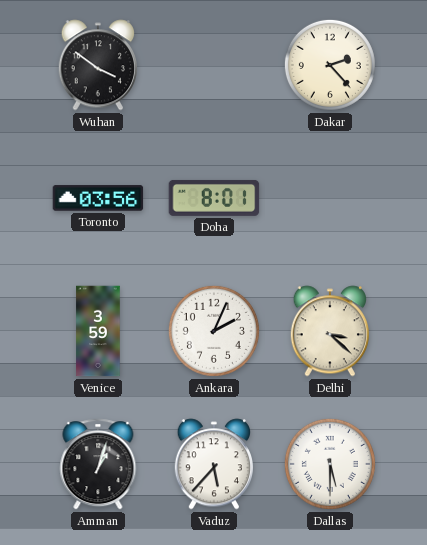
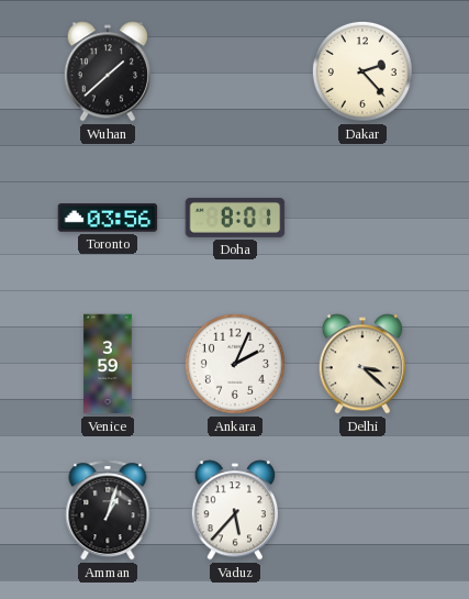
Wuhan: 3:51 -> 1:38
Dallas: 5:30 -> none
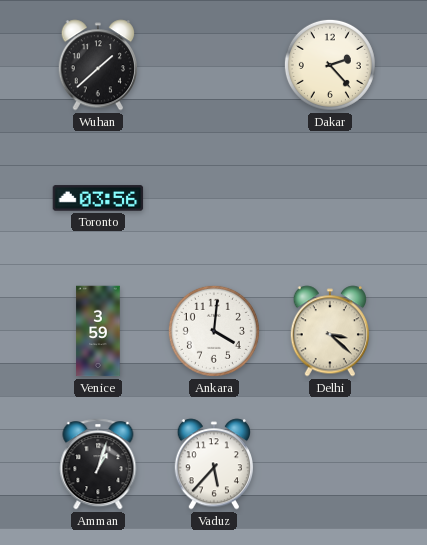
Doha: 8:01 -> none
Ankara: 2:04 -> 4:01
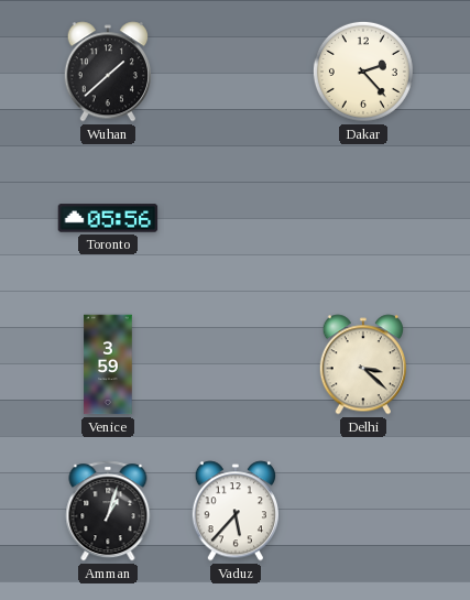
Toronto: 03:56 -> 05:56
Ankara: 4:01 -> none
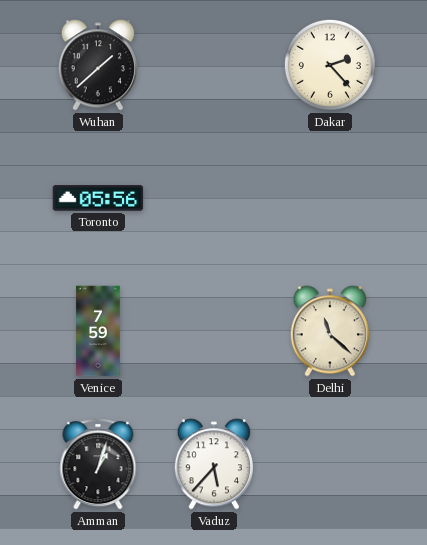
Venice: 3:59 -> 7:59
Delhi: 3:22 -> 11:22
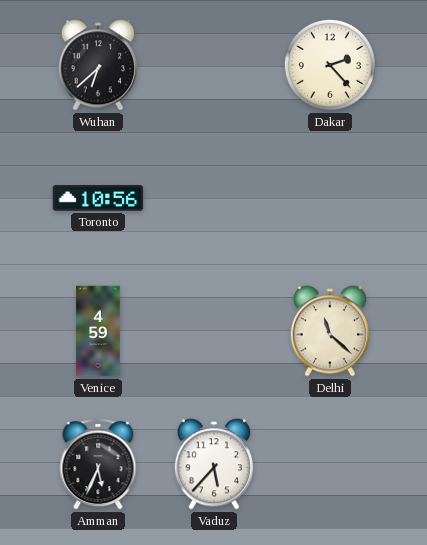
Wuhan: 1:38 -> 6:38
Toronto: 05:56 -> 10:56
Venice: 7:59 -> 4:59
Amman: 1:03 -> 5:34
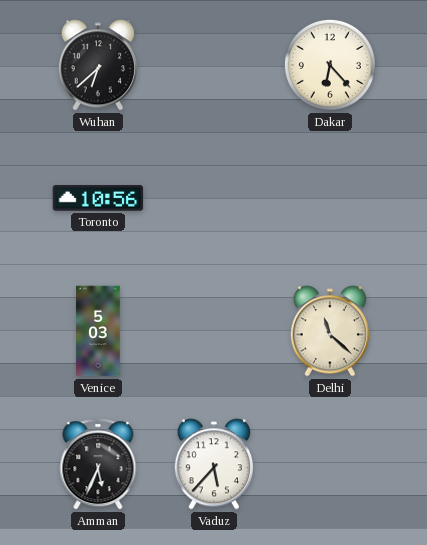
Dakar: 2:23 -> 6:23
Venice: 4:59 -> 5:03
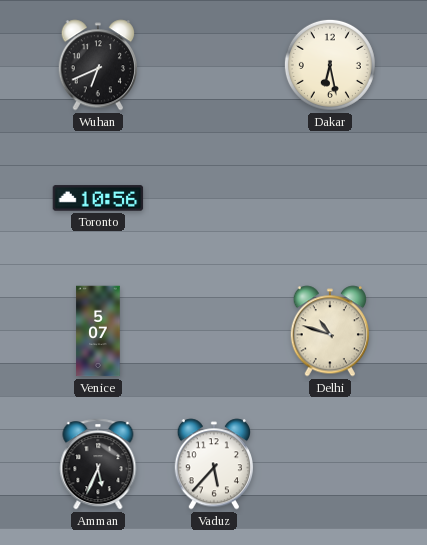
Wuhan: 6:38 -> 6:41
Dakar: 6:23 -> 6:28
Venice: 5:03 -> 5:07
Delhi: 11:22 -> 10:48
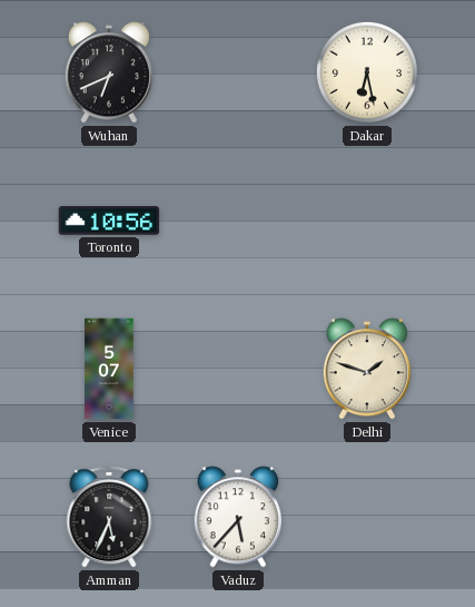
Delhi: 10:48 -> 1:48
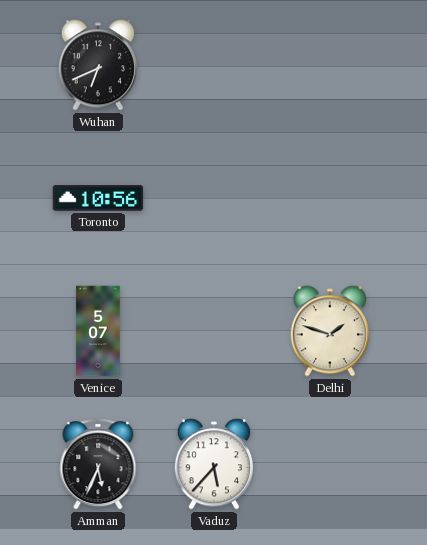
Dakar: 6:28 -> none
